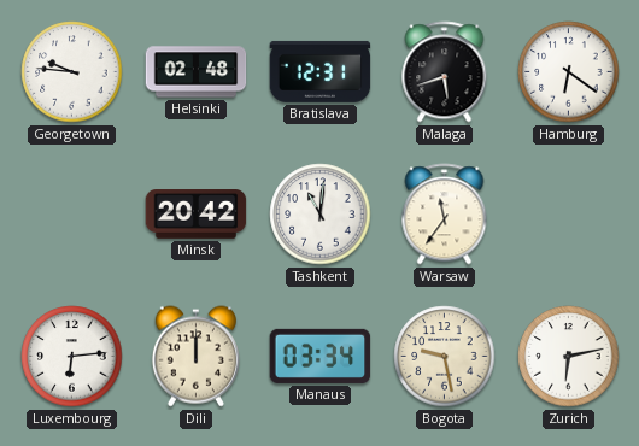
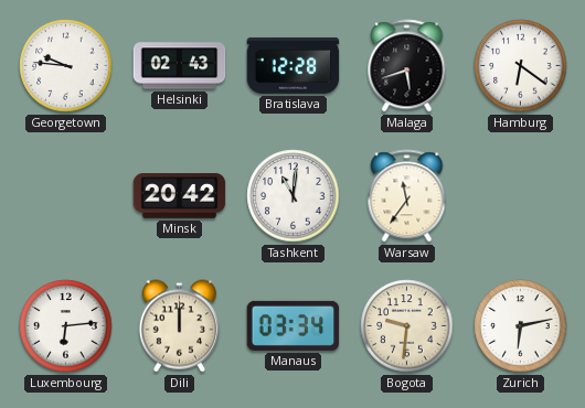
Helsinki: 02:48 -> 02:43
Bratislava: 12:31 -> 12:28
Bogota: 9:28 -> 9:31
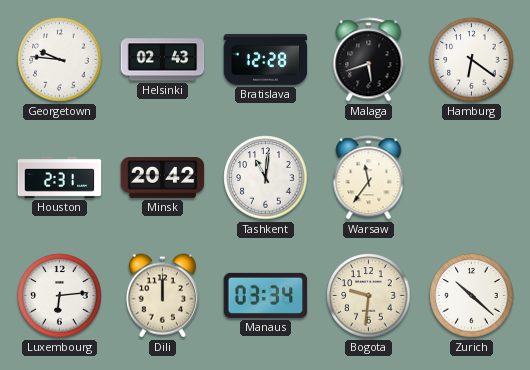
Houston: none -> 2:31
Zurich: 6:13 -> 10:22
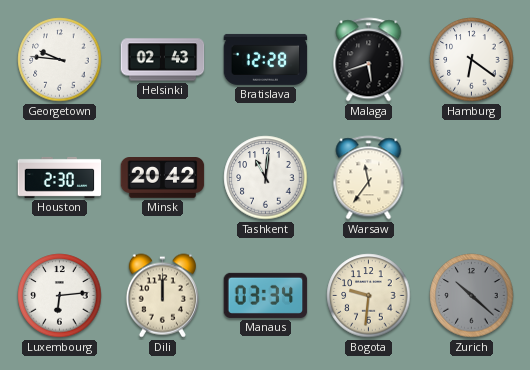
Houston: 2:31 -> 2:30
Zurich dial: white -> grey
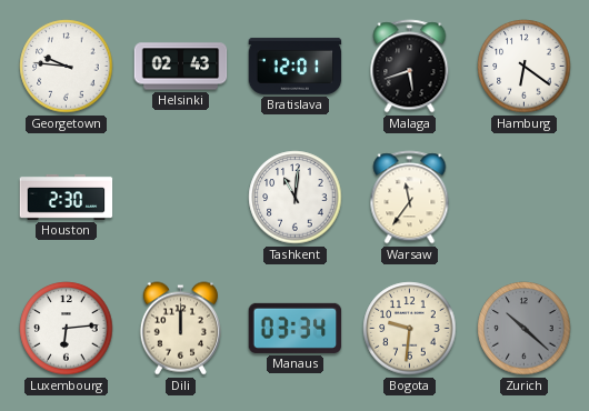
Bratislava: 12:28 -> 12:01
Minsk: 20:42 -> none
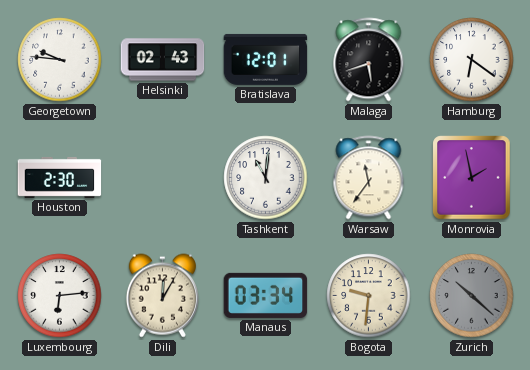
Monrovia: none -> 1:58
Dili: 12:00 -> 12:05
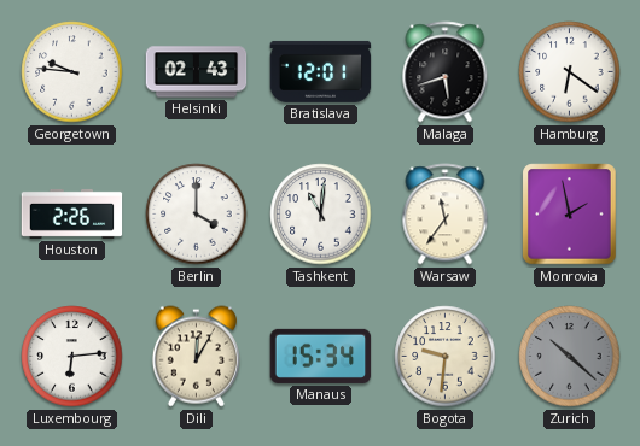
Houston: 2:30 -> 2:26
Berlin: none -> 4:00
Manaus: 03:34 -> 15:34
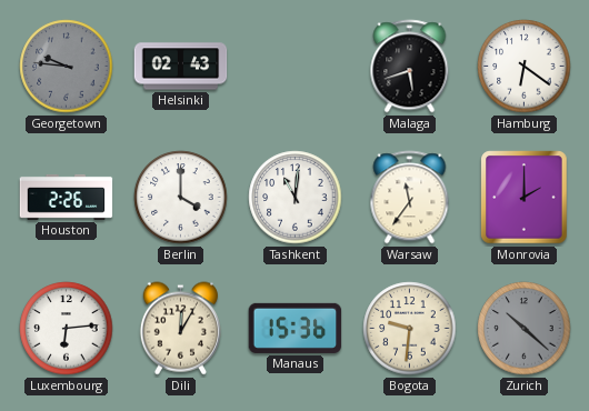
Georgetown dial: white -> grey
Bratislava: 12:01 -> none
Monrovia: 1:58 -> 2:00
Manaus: 15:34 -> 15:36
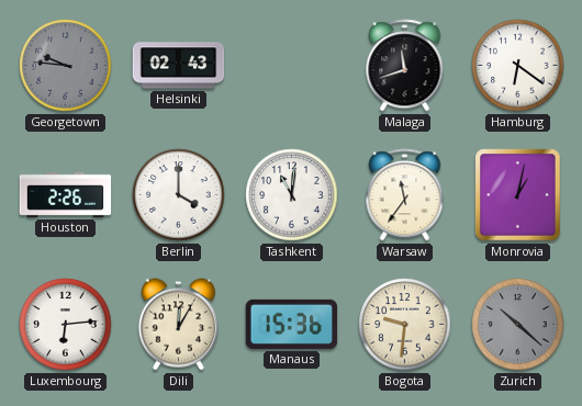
Malaga: 5:42 -> 11:42
Monrovia: 2:00 -> 1:02
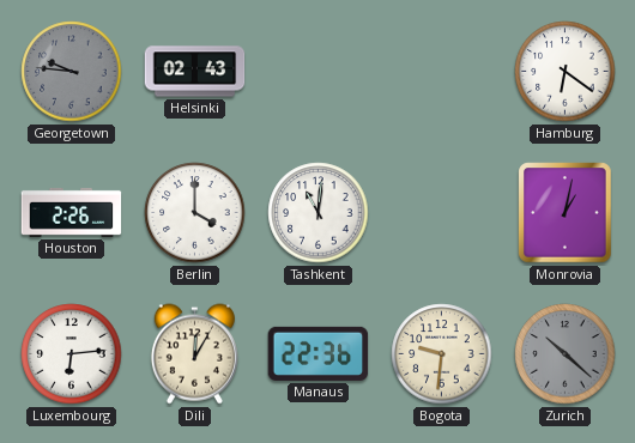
Malaga: 11:42 -> none
Warsaw: 11:36 -> none
Manaus: 15:36 -> 22:36
